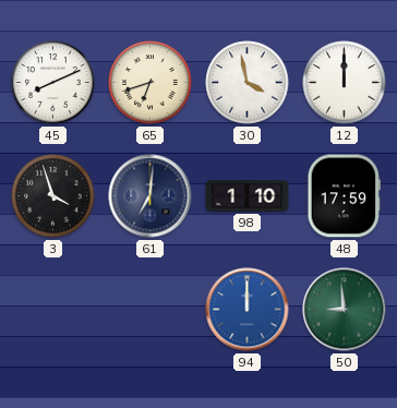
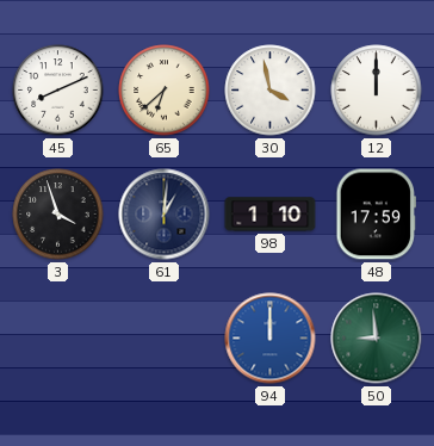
65: 6:42 -> 6:38
61: 7:01 -> 1:01
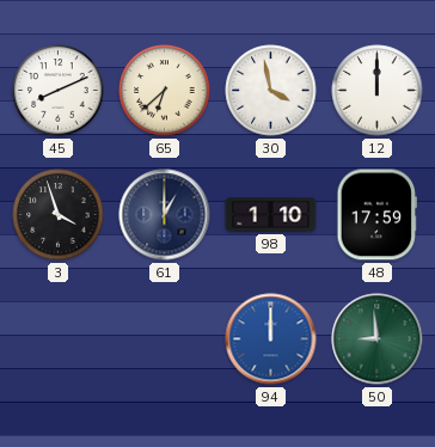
61: 1:01 -> 1:00
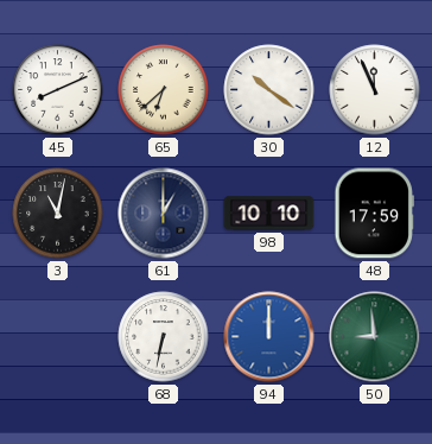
30: 3:58 -> 10:21
12: 12:00 -> 11:56
3: 3:57 -> 11:02
98: 1:10 -> 10:10
68: none -> 6:32
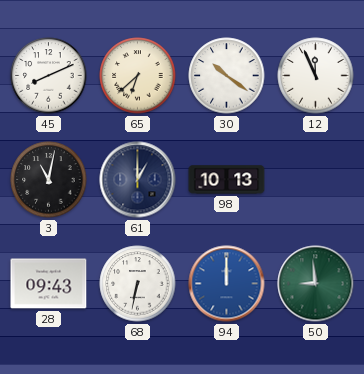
98: 10:10 -> 10:13
48: 17:59 -> none
28: none -> 09:43
